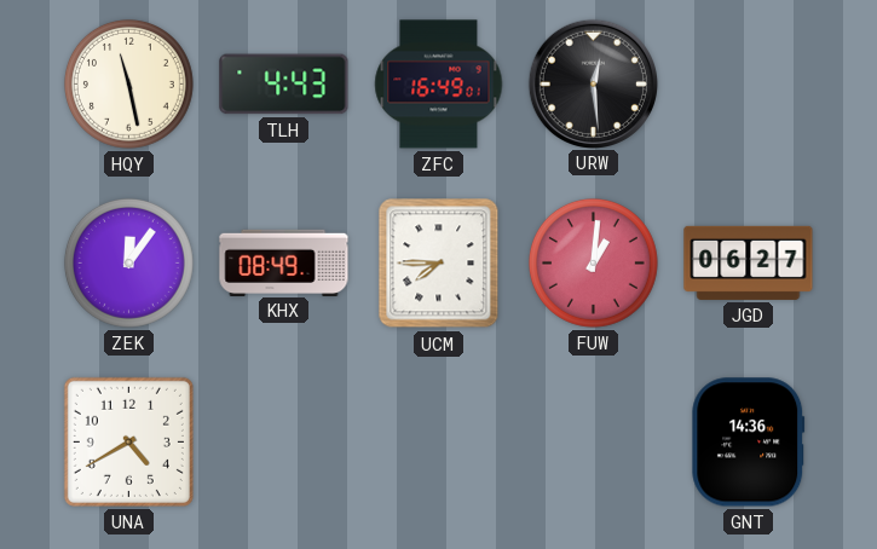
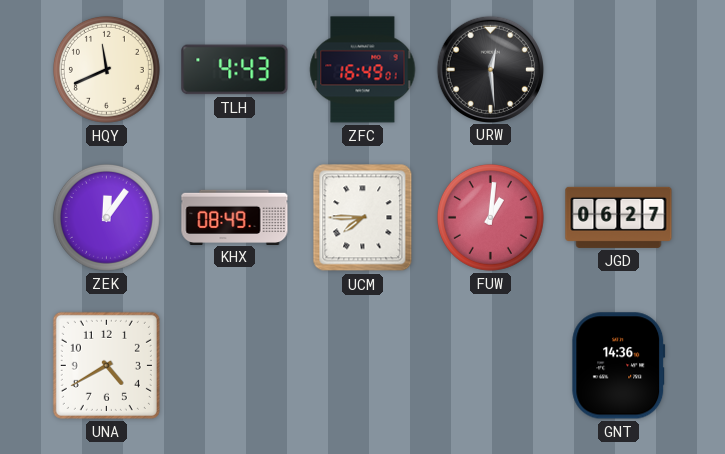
HQY: 11:28 -> 11:41
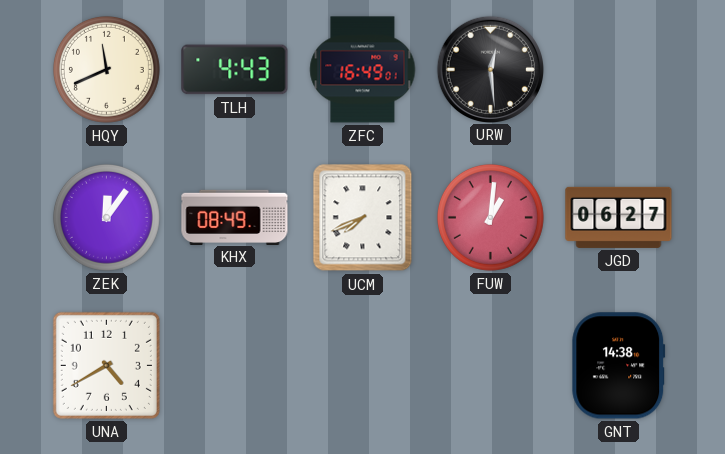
UCM: 7:45 -> 7:41
GNT: 14:36 -> 14:38
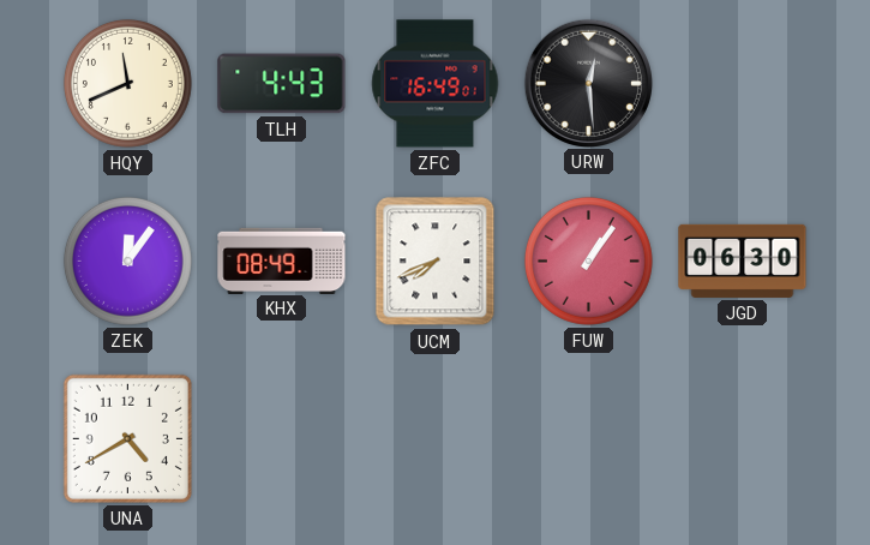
FUW: 1:01 -> 1:06
JGD: 06:27 -> 06:30
GNT: 14:38 -> none
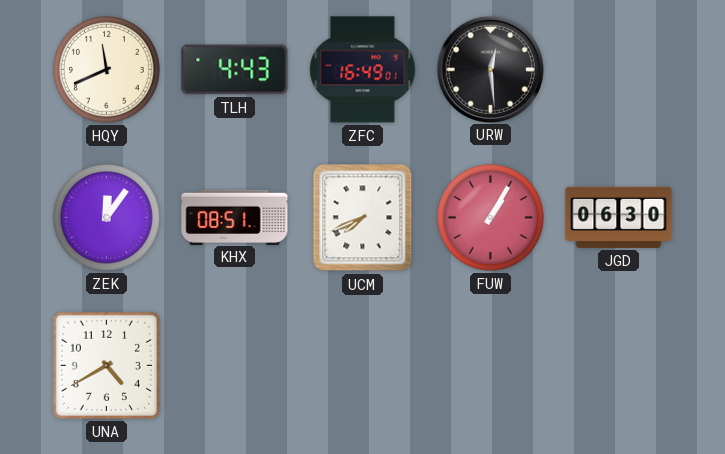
KHX: 08:49 -> 08:51
FUW: 1:06 -> 1:05
